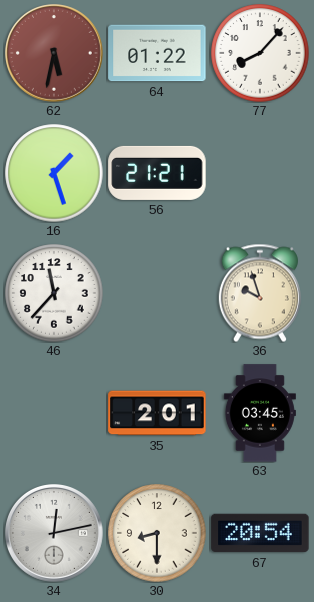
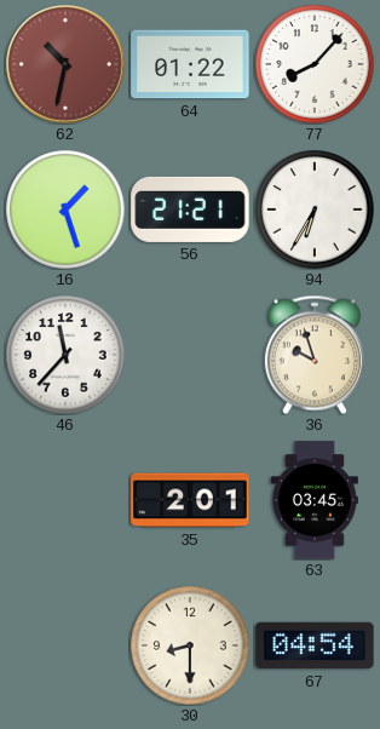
62: 5:32 -> 10:32
94: none -> 6:35
34: 12:13 -> none
67: 20:54 -> 04:54
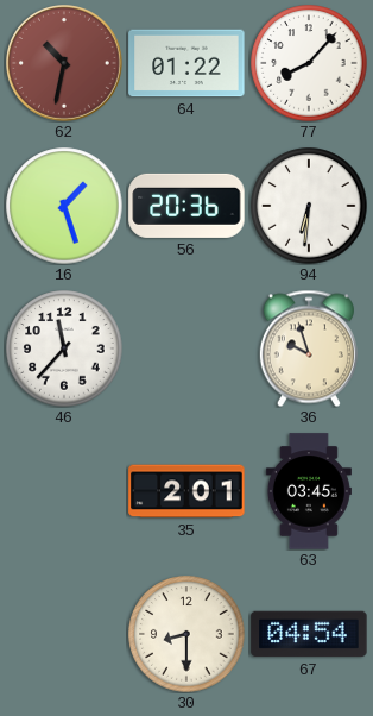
56: 21:21 -> 20:36
94: 6:35 -> 6:31
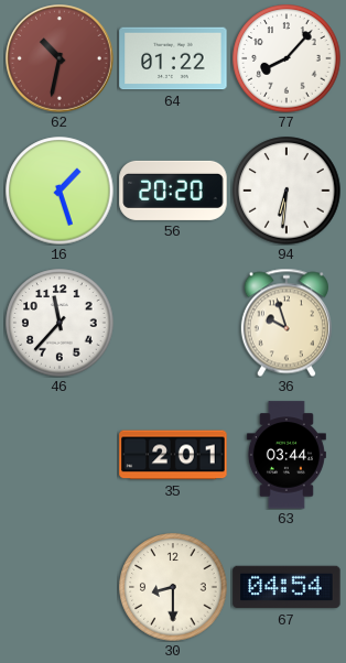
56: 20:36 -> 20:20
63: 03:45 -> 03:44
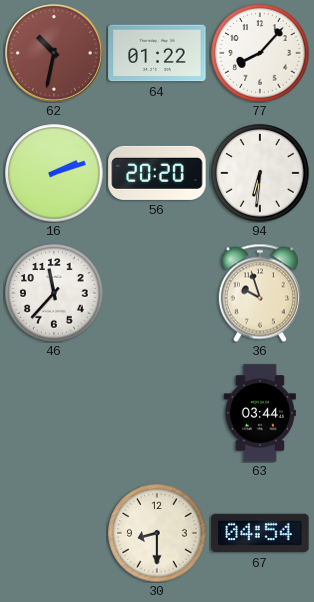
16: 1:27 -> 2:12
35: 2:01 -> none
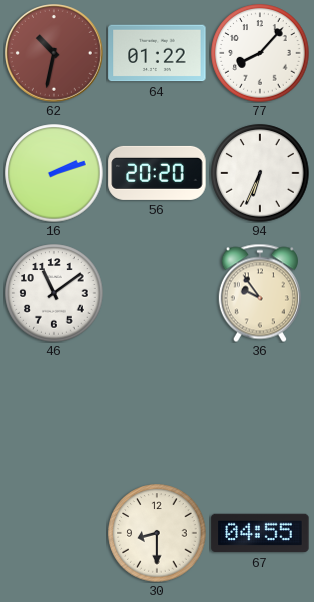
94: 6:31 -> 6:34
46: 11:37 -> 11:09
36: 9:57 -> 9:54
63: 03:44 -> none
67: 04:54 -> 04:55
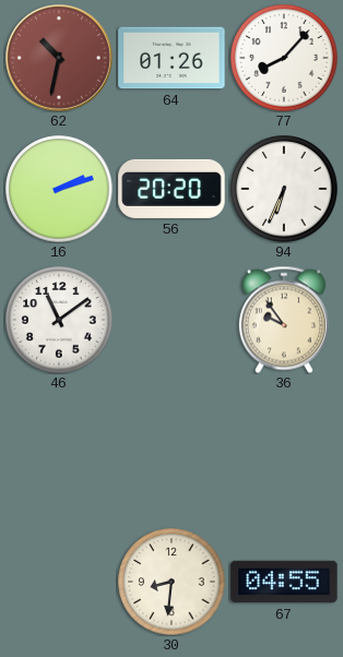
64: 01:22 -> 01:26
30: 8:30 -> 8:31
